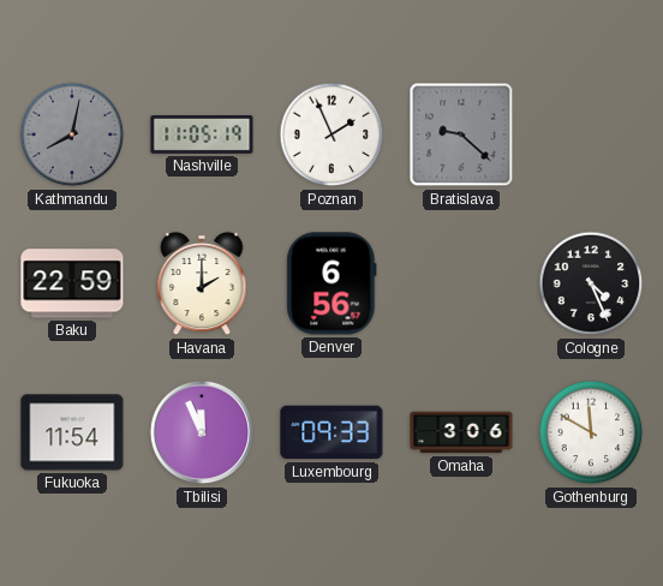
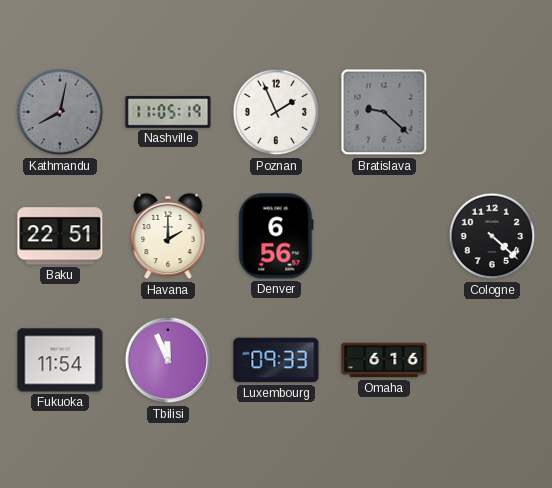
Baku: 22:59 -> 22:51
Cologne: 4:26 -> 4:22
Omaha: 3:06 -> 6:16
Gothenburg: 11:50 -> none
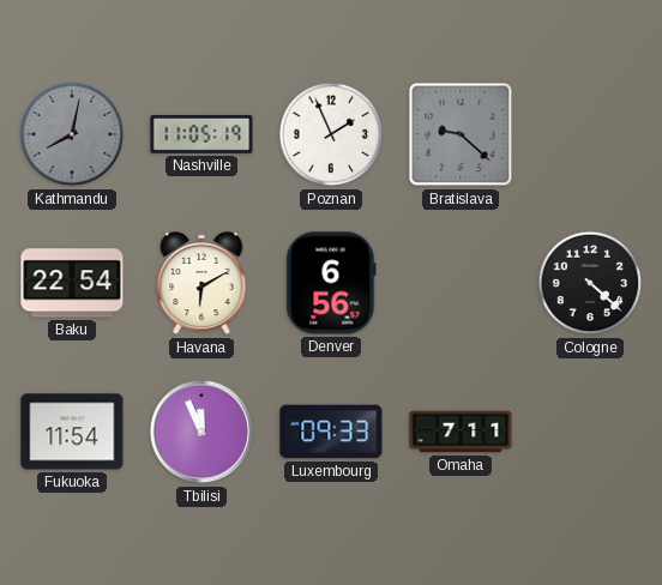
Baku: 22:51 -> 22:54
Havana: 2:00 -> 6:10
Omaha: 6:16 -> 7:11
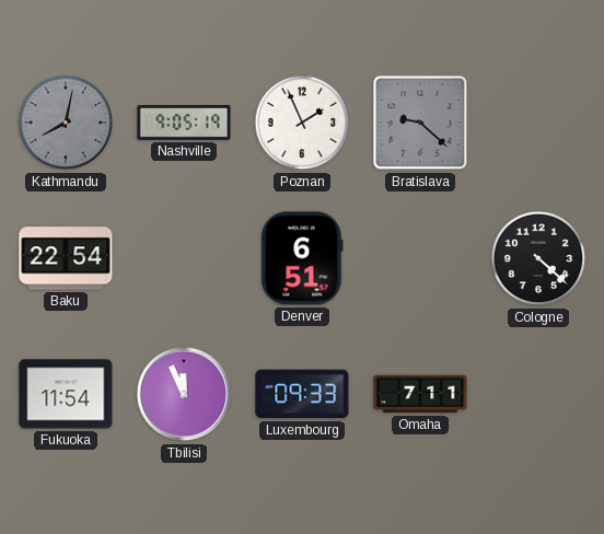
Nashville: 11:05 -> 9:05
Havana: 6:10 -> none
Denver: 6:56 -> 6:51
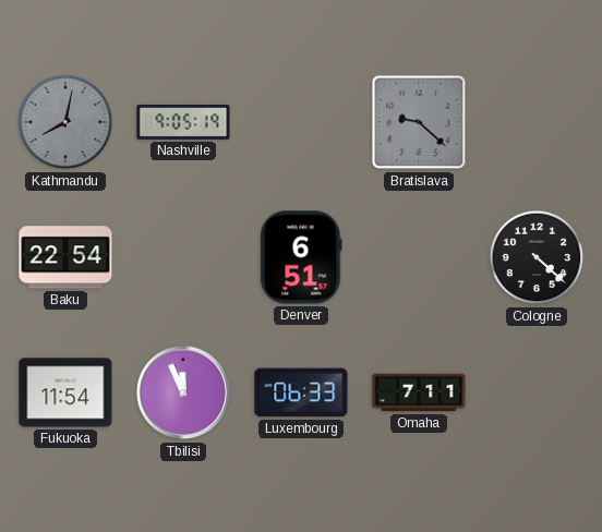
Poznan: 1:56 -> none
Luxembourg: 09:33 -> 06:33
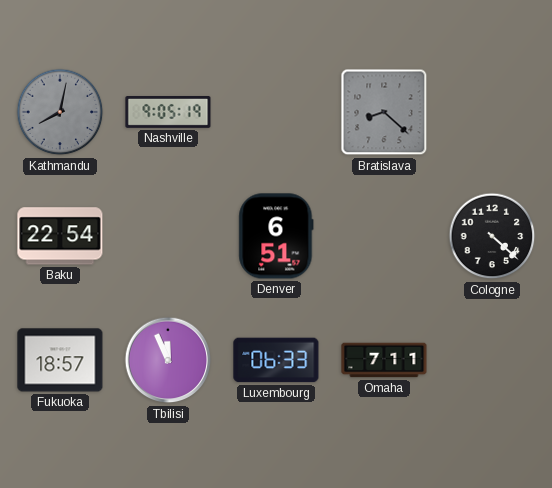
Bratislava: 9:22 -> 8:22
Fukuoka: 11:54 -> 18:57
